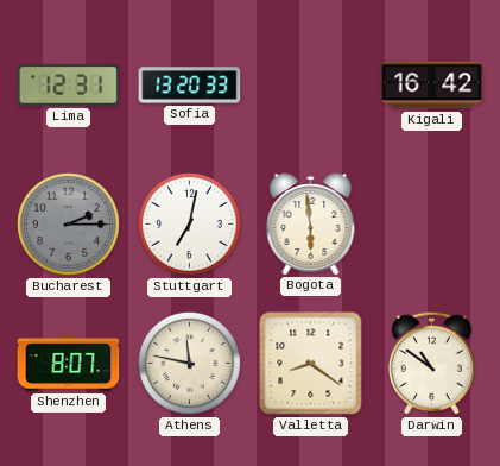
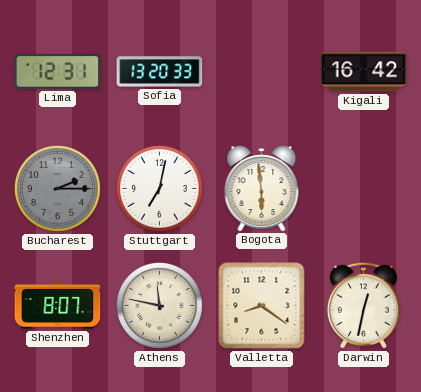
Darwin: 10:51 -> 12:32
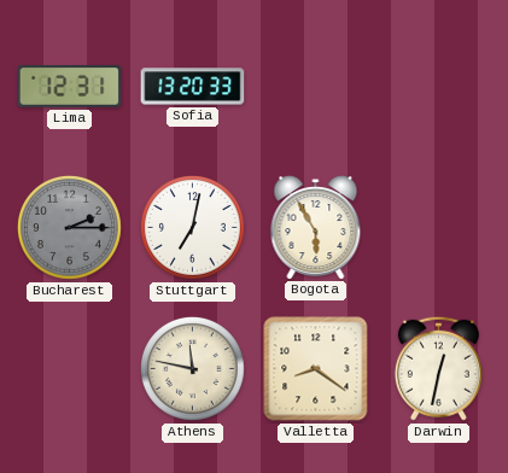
Kigali: 16:42 -> none
Bogota: 5:59 -> 5:55
Shenzhen: 8:07 -> none
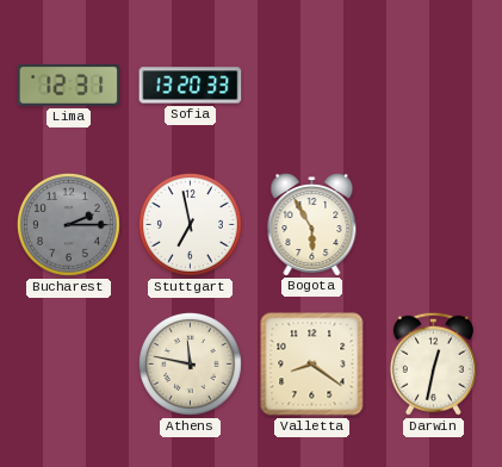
Stuttgart: 7:02 -> 6:58
